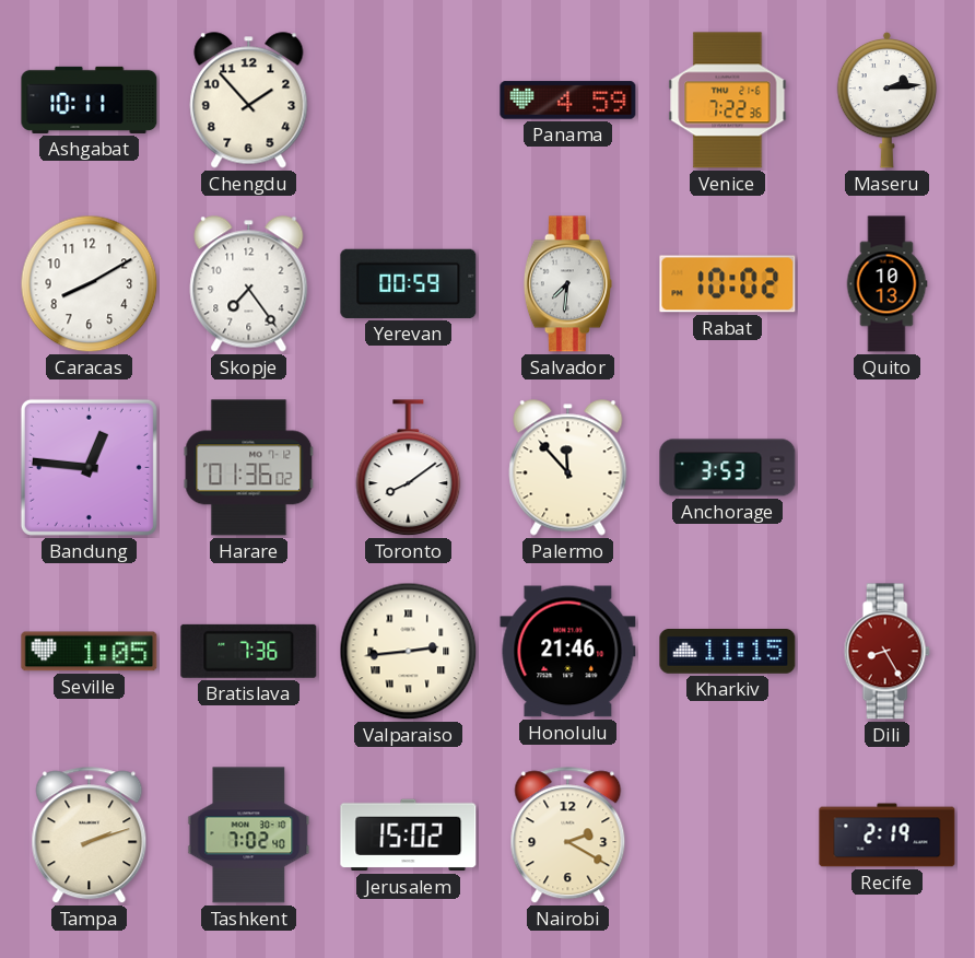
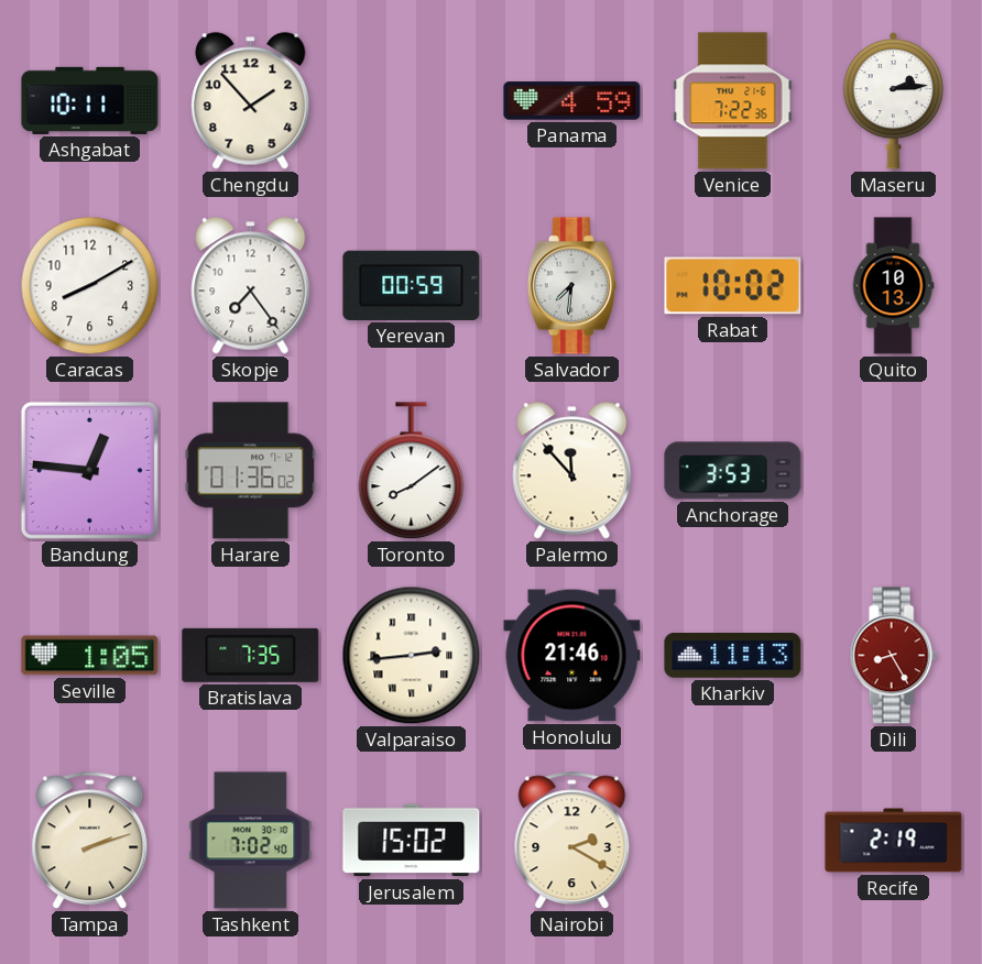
Bratislava: 7:36 -> 7:35
Kharkiv: 11:15 -> 11:13
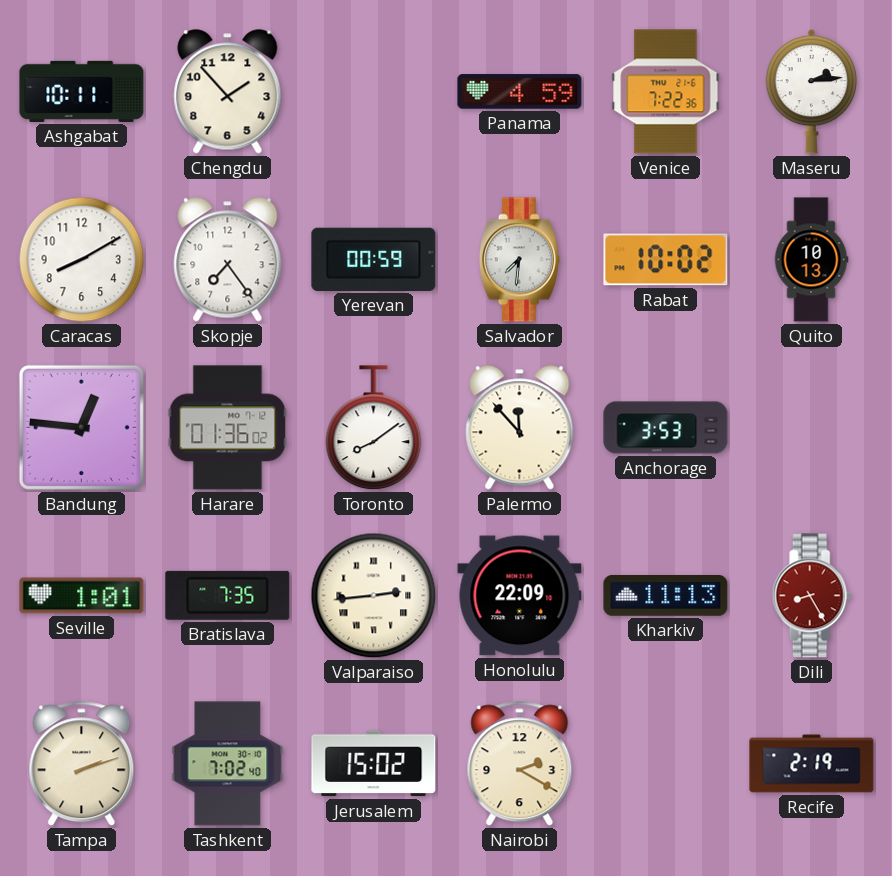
Seville: 1:05 -> 1:01
Honolulu: 21:46 -> 22:09
